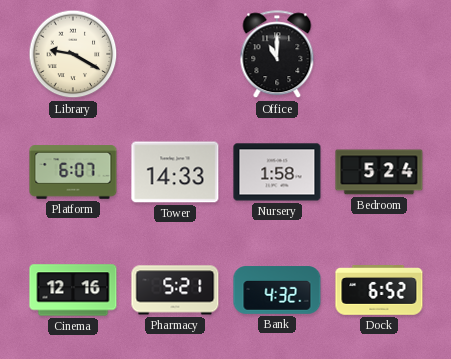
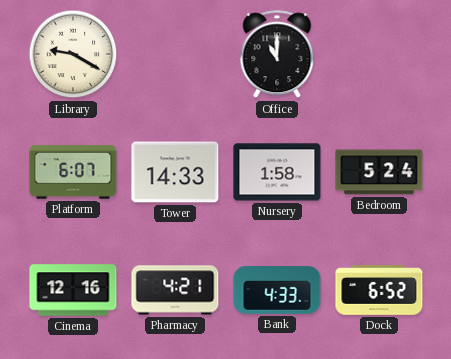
Pharmacy: 5:21 -> 4:21
Bank: 4:32 -> 4:33
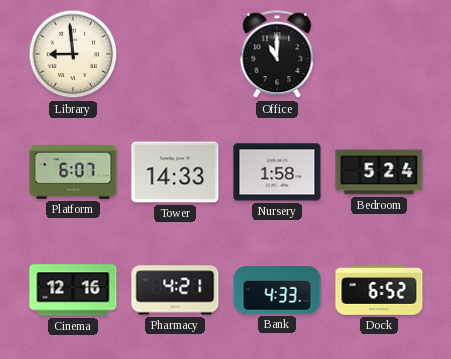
Library: 9:20 -> 8:59
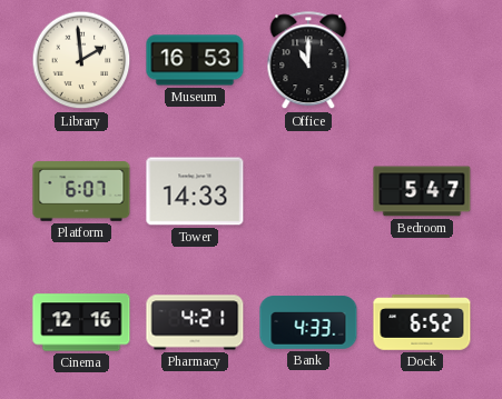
Library: 8:59 -> 1:59
Museum: none -> 16:53
Nursery: 1:58 -> none
Bedroom: 5:24 -> 5:47
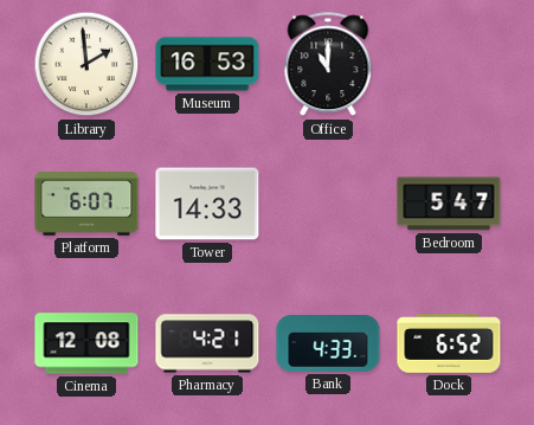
Cinema: 12:16 -> 12:08
